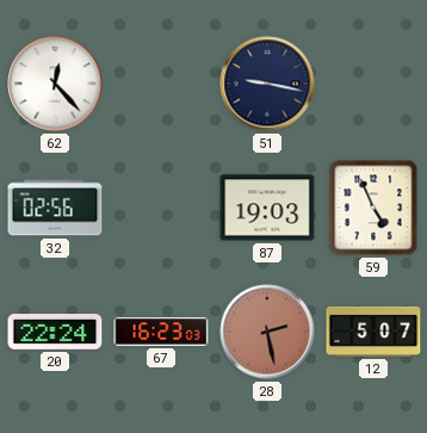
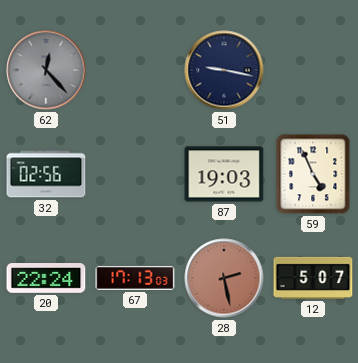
62 dial: white -> grey
67: 16:23 -> 17:13
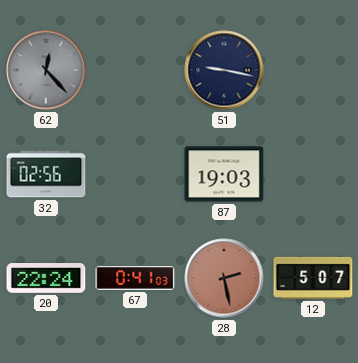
59: 4:56 -> none
67: 17:13 -> 0:41
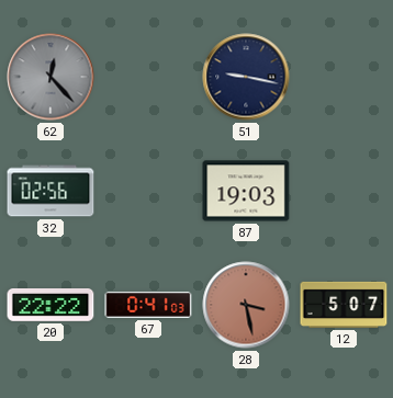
20: 22:24 -> 22:22
28: 2:28 -> 3:28
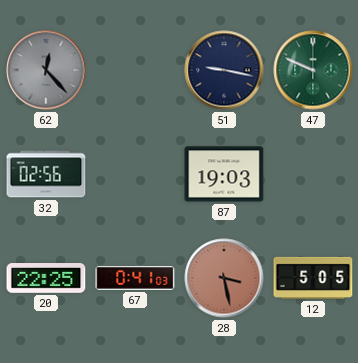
47: none -> 9:49
20: 22:22 -> 22:25
12: 5:07 -> 5:05
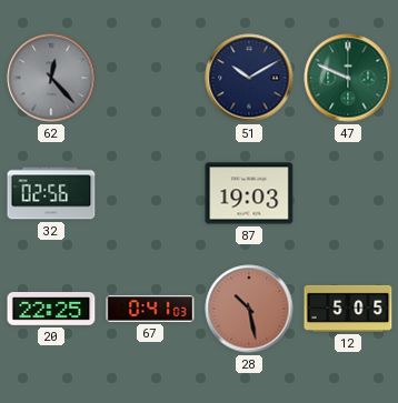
51: 9:17 -> 10:10
28: 3:28 -> 10:28
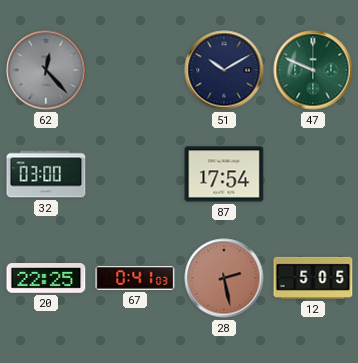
32: 02:56 -> 03:00
87: 19:03 -> 17:54
28: 10:28 -> 2:28
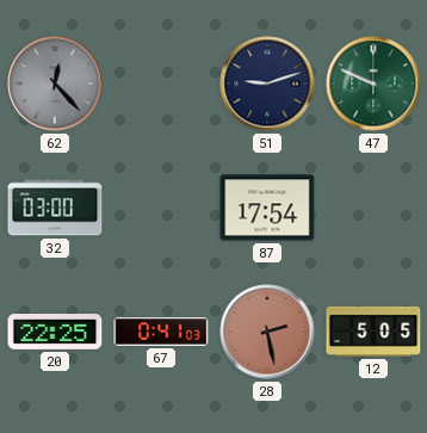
51: 10:10 -> 9:12
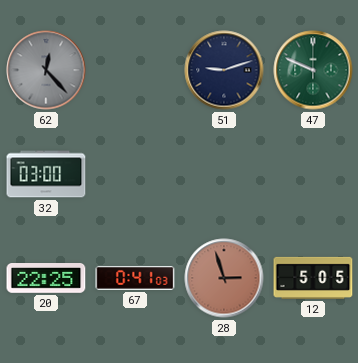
87: 17:54 -> none
28: 2:28 -> 2:57
